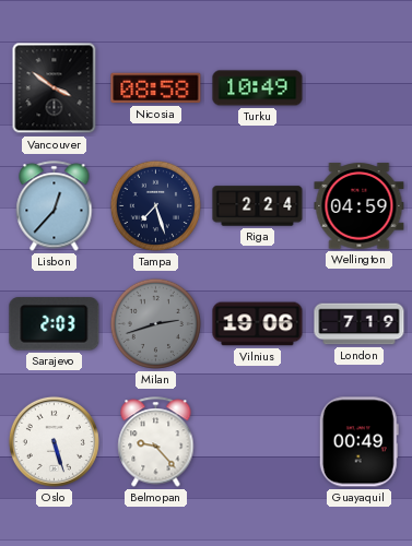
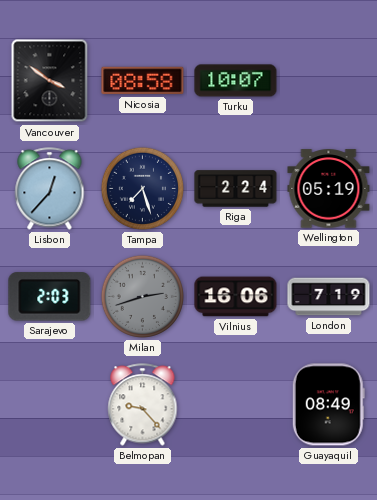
Turku: 10:49 -> 10:07
Wellington: 04:59 -> 05:19
Vilnius: 19:06 -> 16:06
Oslo: 5:27 -> none
Guayaquil: 00:49 -> 08:49
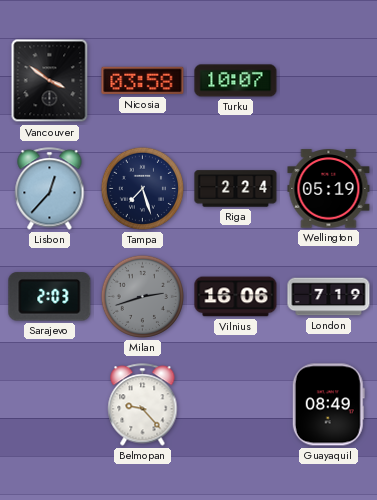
Nicosia: 08:58 -> 03:58
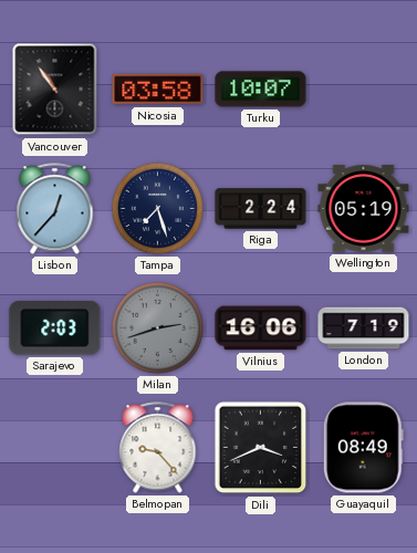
Vancouver: 3:51 -> 10:54
Dili: none -> 3:41
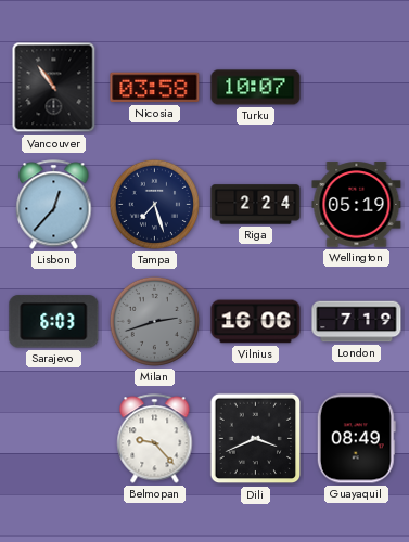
Sarajevo: 2:03 -> 6:03
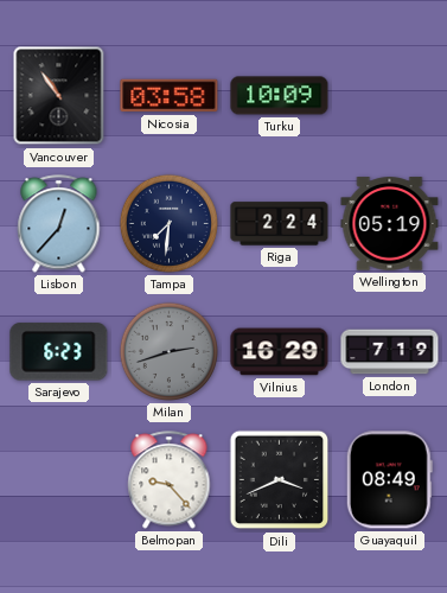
Turku: 10:07 -> 10:09
Tampa: 7:27 -> 7:31
Sarajevo: 6:03 -> 6:23
Vilnius: 16:06 -> 16:29
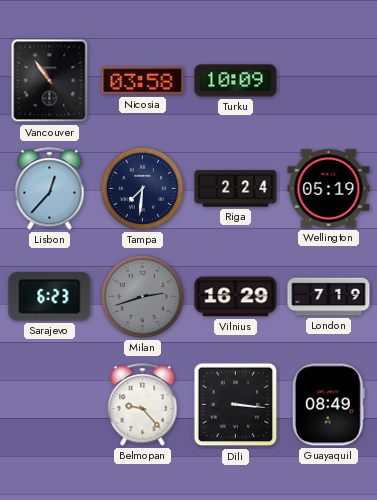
Dili: 3:41 -> 3:16
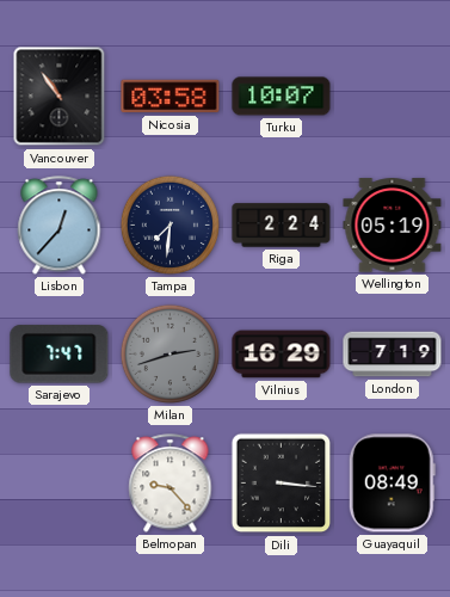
Turku: 10:09 -> 10:07
Sarajevo: 6:23 -> 7:47
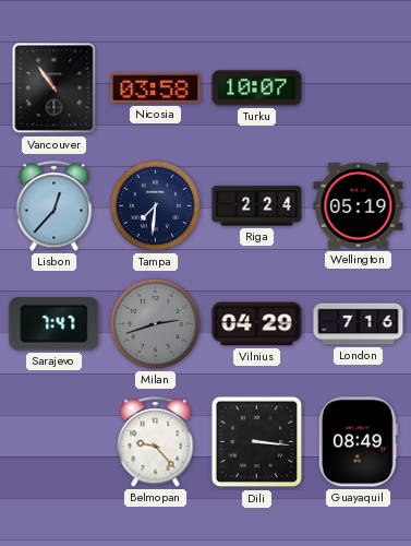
Vilnius: 16:29 -> 04:29
London: 7:19 -> 7:16
